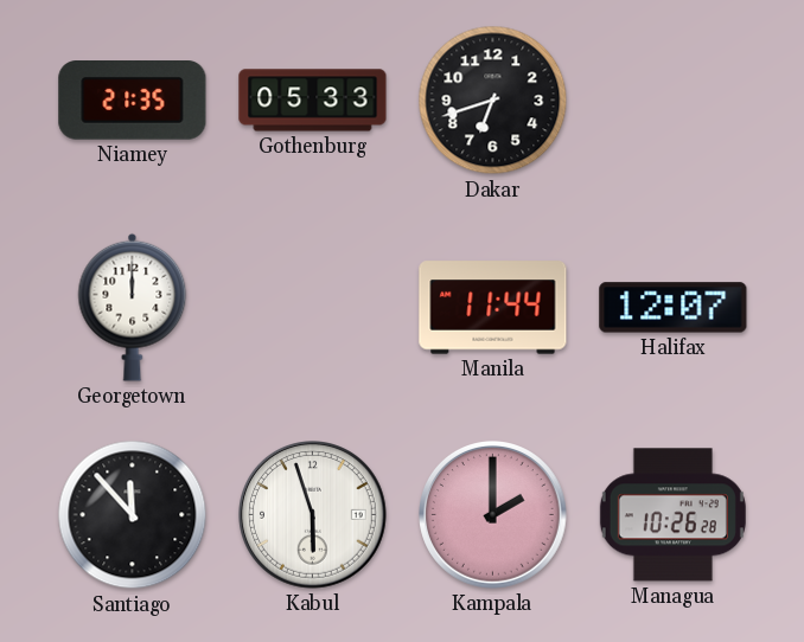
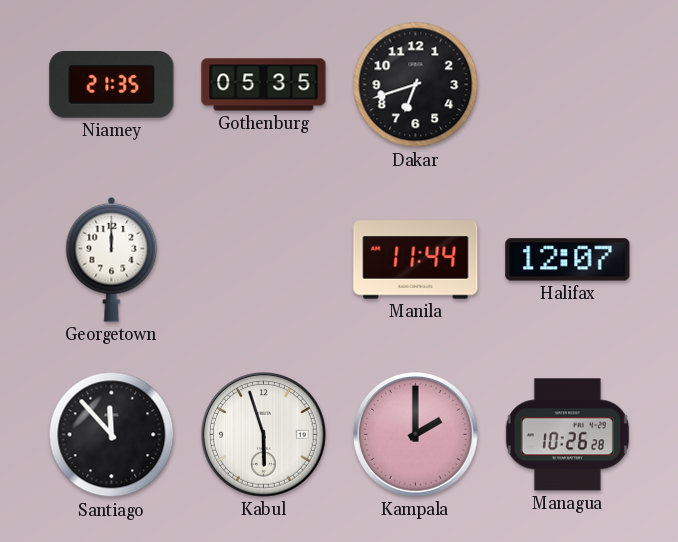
Gothenburg: 05:33 -> 05:35
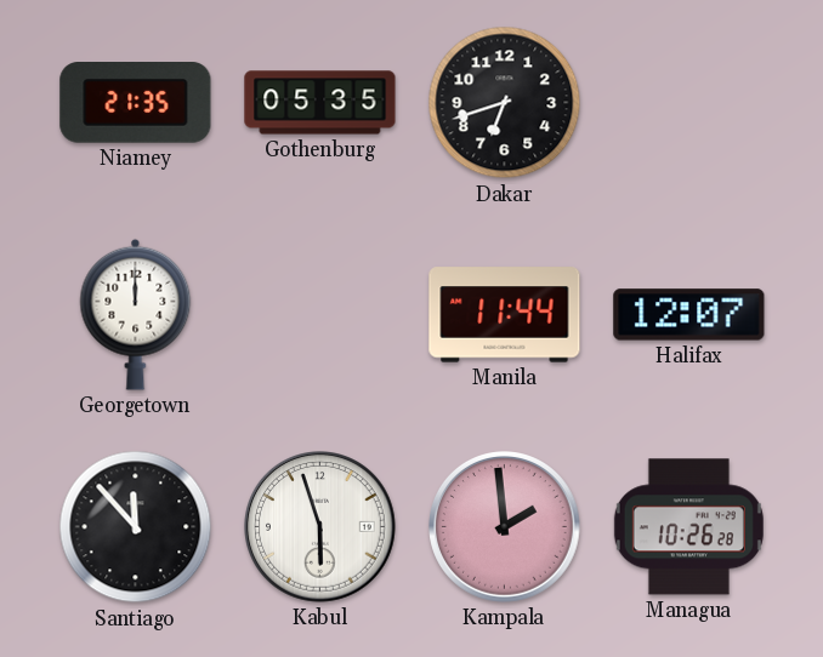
Kampala: 2:00 -> 1:59
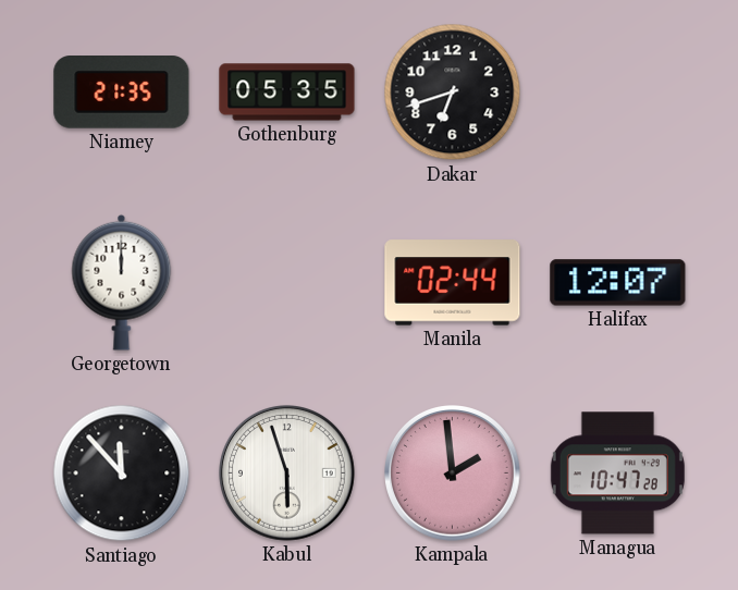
Manila: 11:44 -> 02:44
Managua: 10:26 -> 10:47
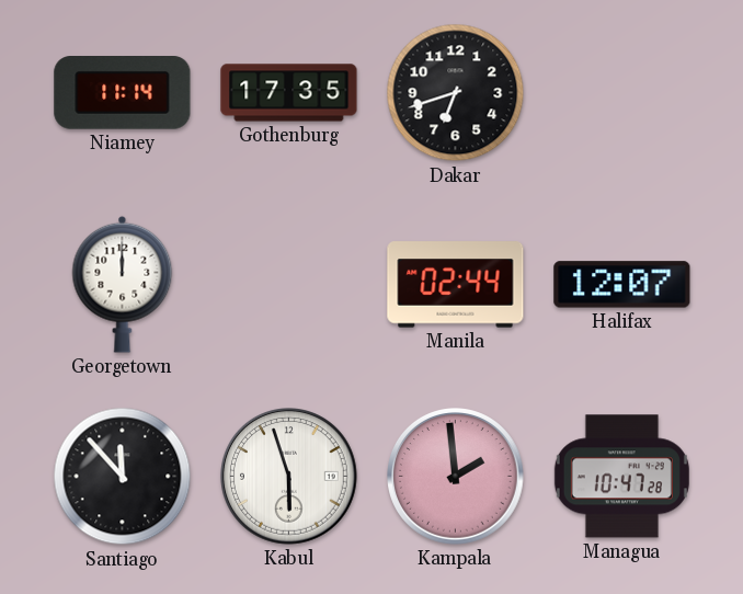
Niamey: 21:35 -> 11:14
Gothenburg: 05:35 -> 17:35
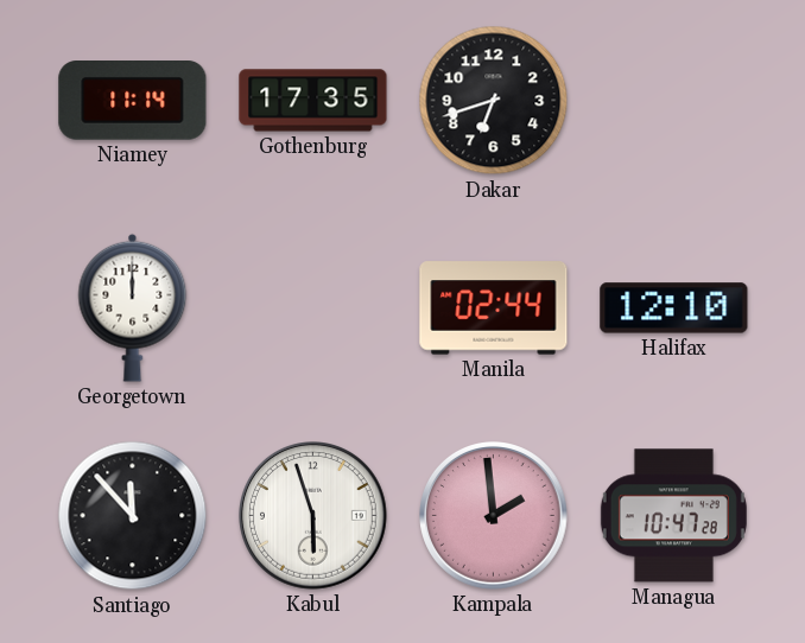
Halifax: 12:07 -> 12:10
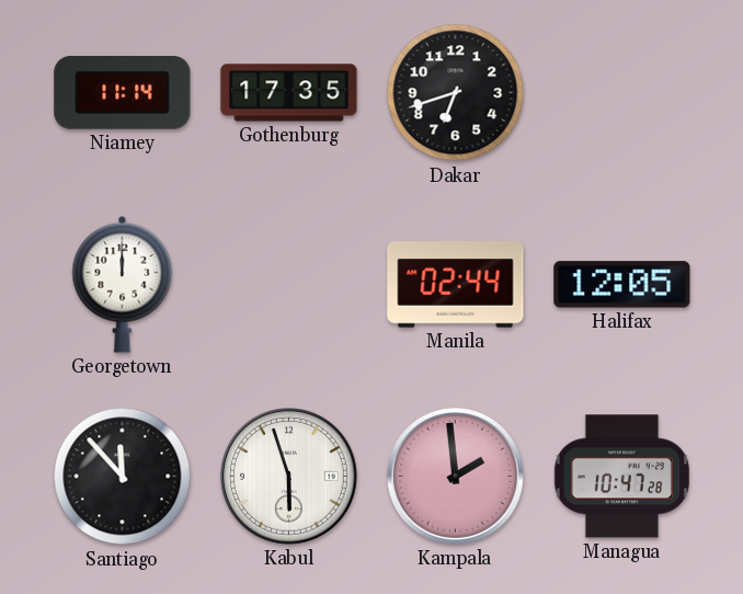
Halifax: 12:10 -> 12:05
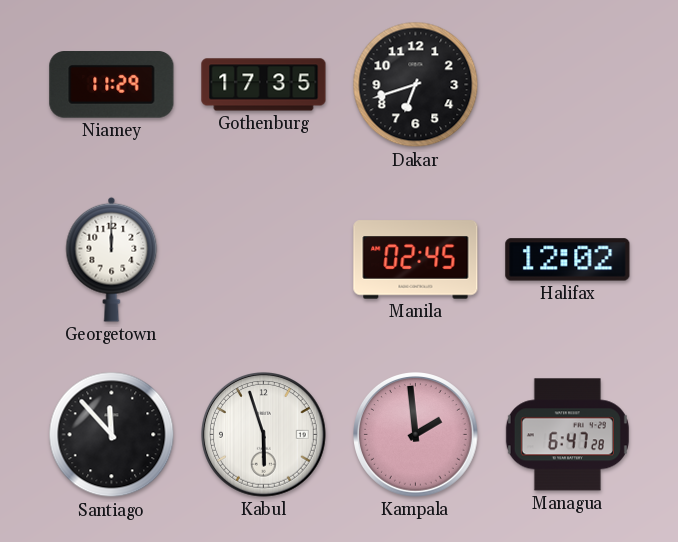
Niamey: 11:14 -> 11:29
Manila: 02:44 -> 02:45
Halifax: 12:05 -> 12:02
Managua: 10:47 -> 6:47
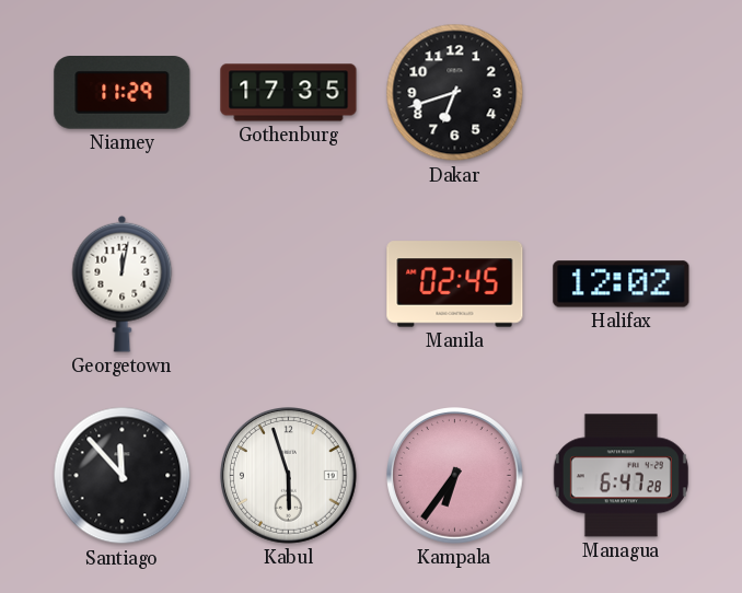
Georgetown: 12:00 -> 12:02
Kampala: 1:59 -> 6:36
